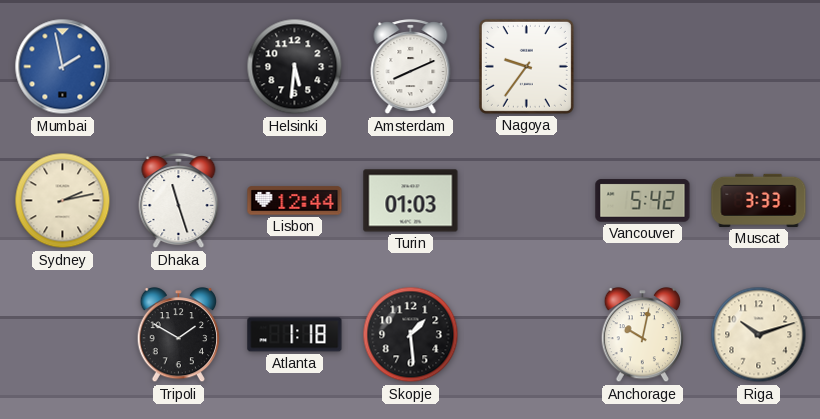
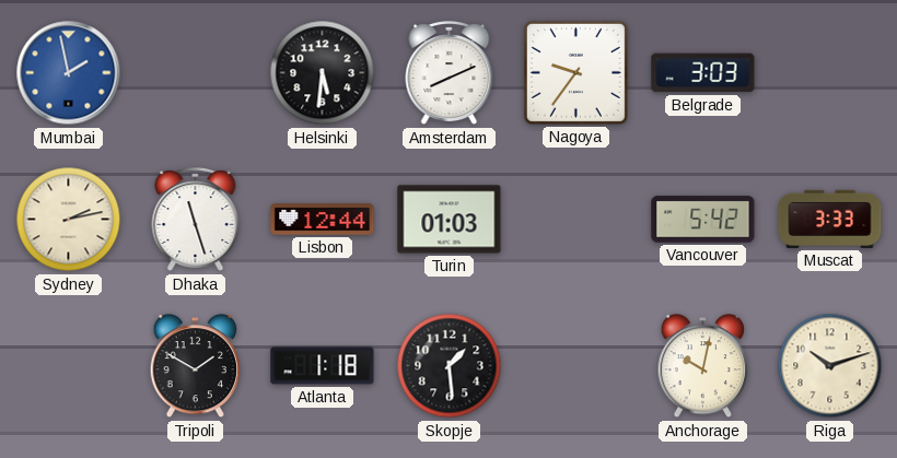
Belgrade: none -> 3:03
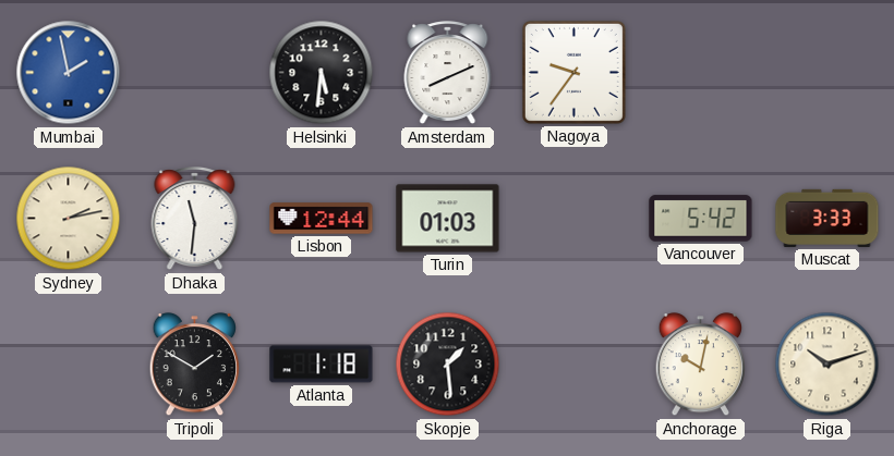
Belgrade: 3:03 -> none
Dhaka: 11:27 -> 11:31
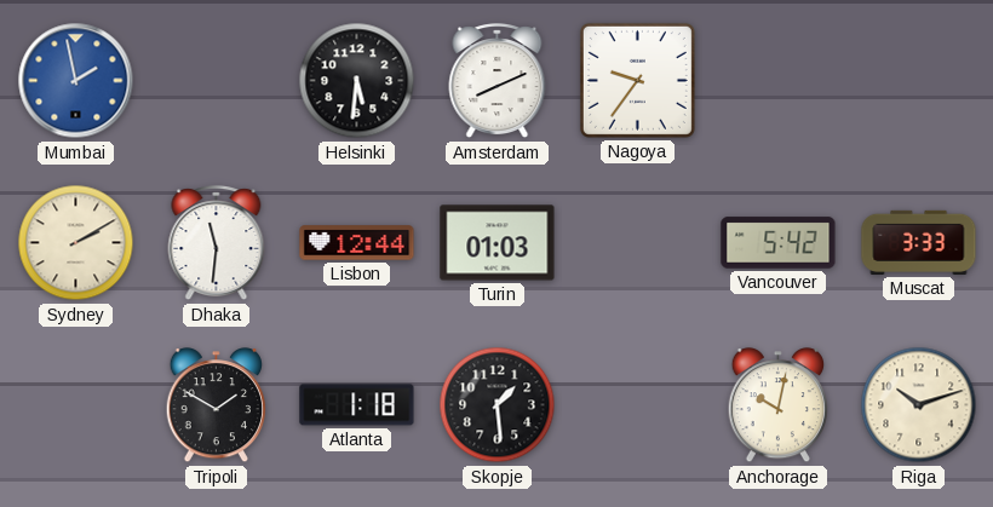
Sydney: 2:13 -> 2:10
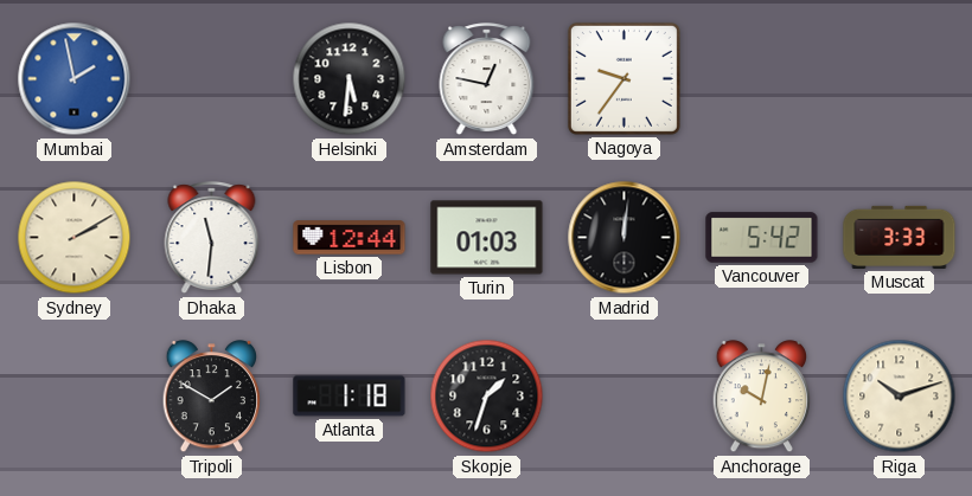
Amsterdam: 8:11 -> 12:47
Madrid: none -> 12:01
Skopje: 1:29 -> 1:33
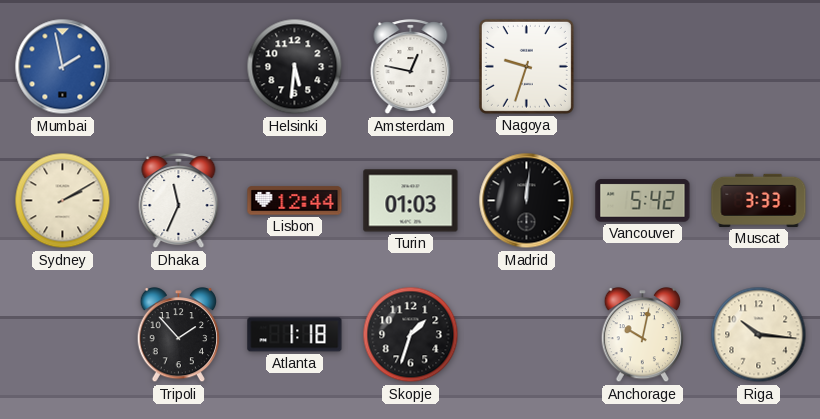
Nagoya: 9:36 -> 9:33
Dhaka: 11:31 -> 11:34
Tripoli: 1:50 -> 1:53
Riga: 10:12 -> 10:16
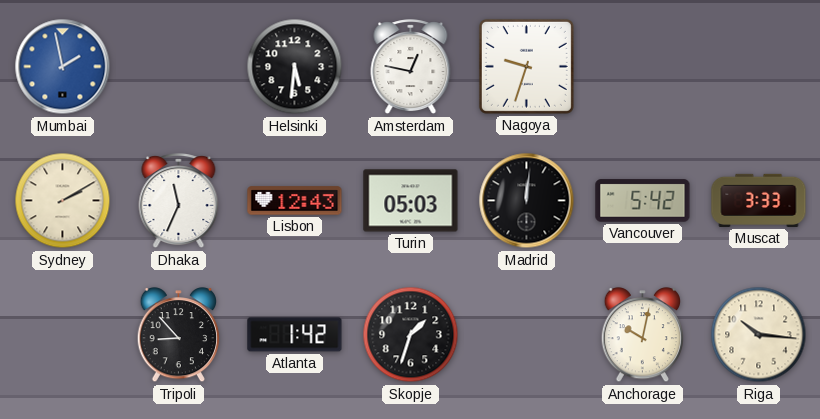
Lisbon: 12:44 -> 12:43
Turin: 01:03 -> 05:03
Tripoli: 1:53 -> 8:53
Atlanta: 1:18 -> 1:42
